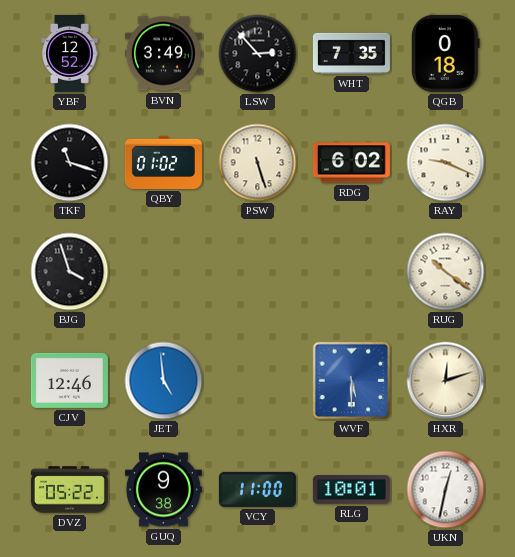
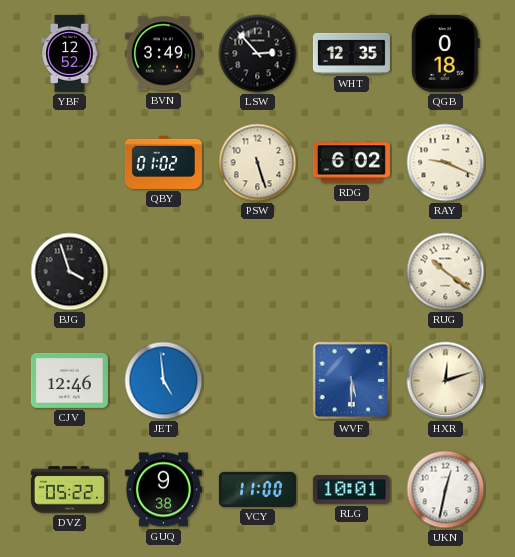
WHT: 7:35 -> 12:35
TKF: 11:18 -> none
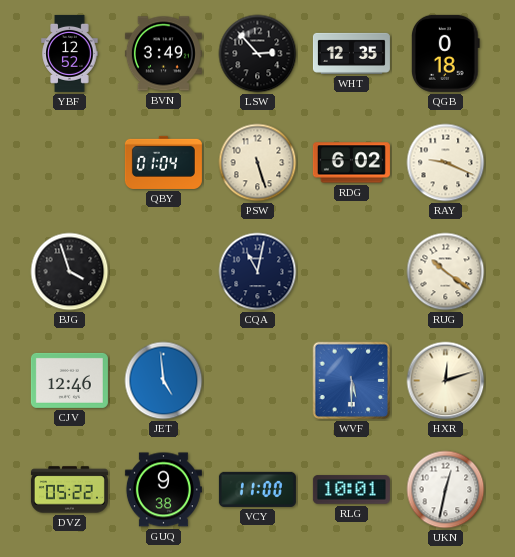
QBY: 01:02 -> 01:04
CQA: none -> 11:02
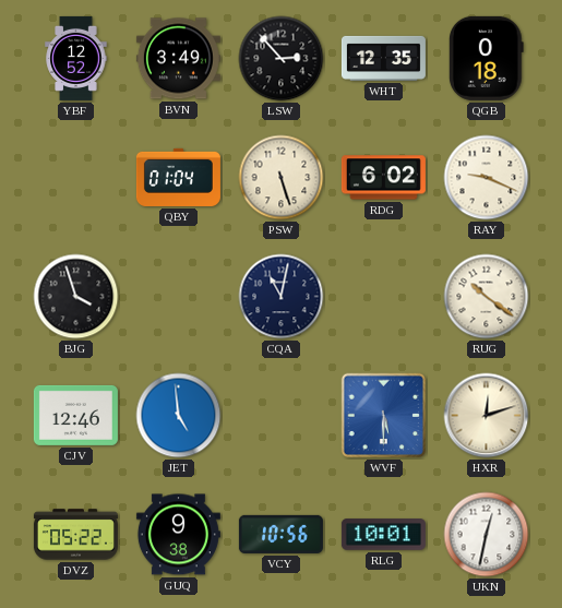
VCY: 11:00 -> 10:56
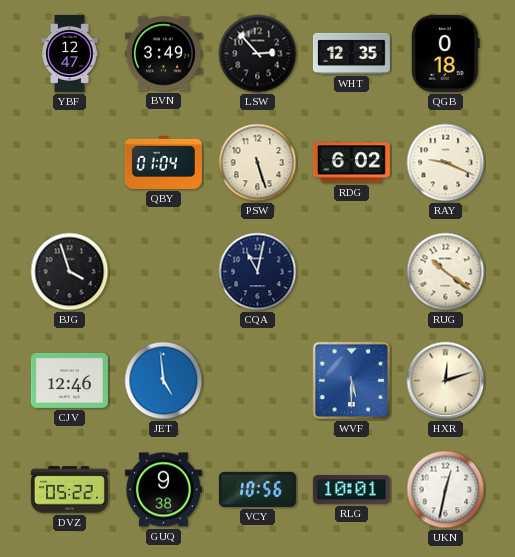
YBF: 12:52 -> 12:47
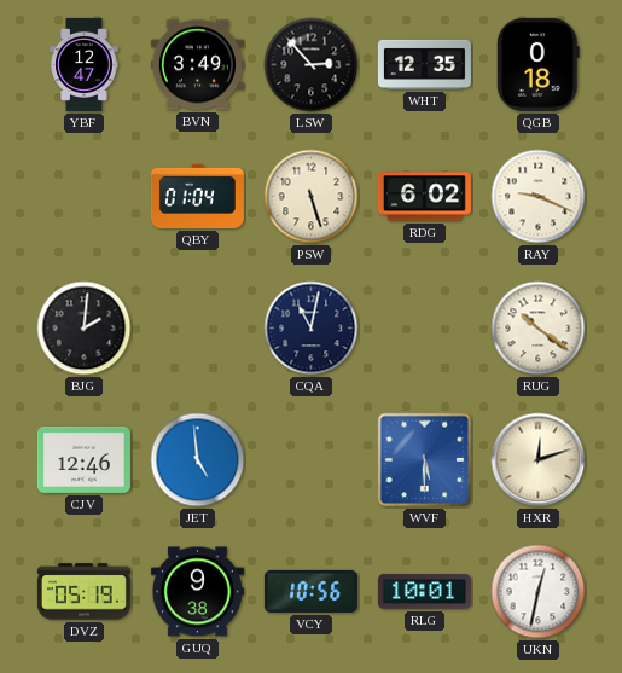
BJG: 3:57 -> 2:01
DVZ: 05:22 -> 05:19
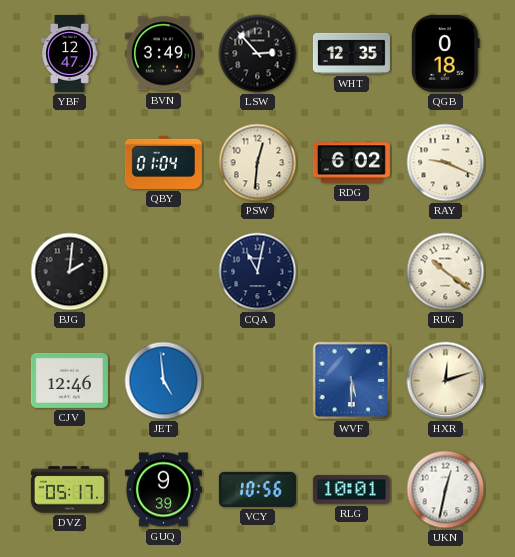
PSW: 5:27 -> 12:31
DVZ: 05:19 -> 05:17
GUQ: 9:38 -> 9:39
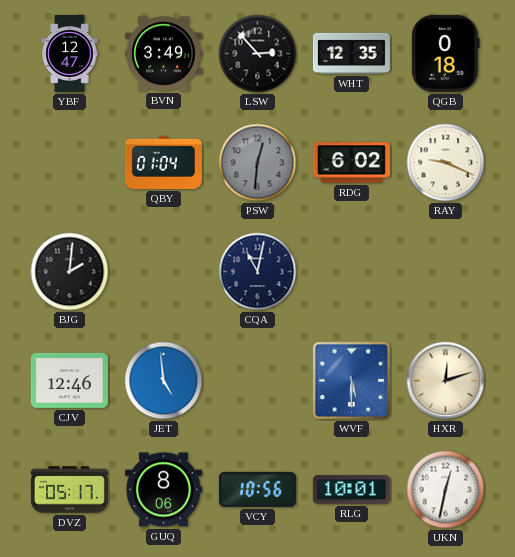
PSW dial: cream -> grey
RUG: 10:21 -> none
GUQ: 9:39 -> 8:06
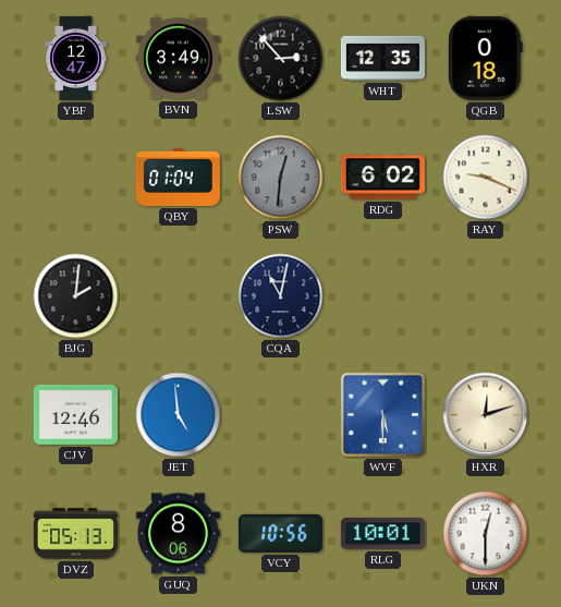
DVZ: 05:17 -> 05:13
UKN: 12:32 -> 12:30
